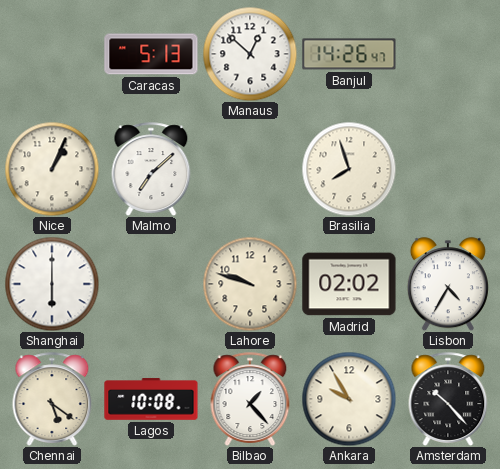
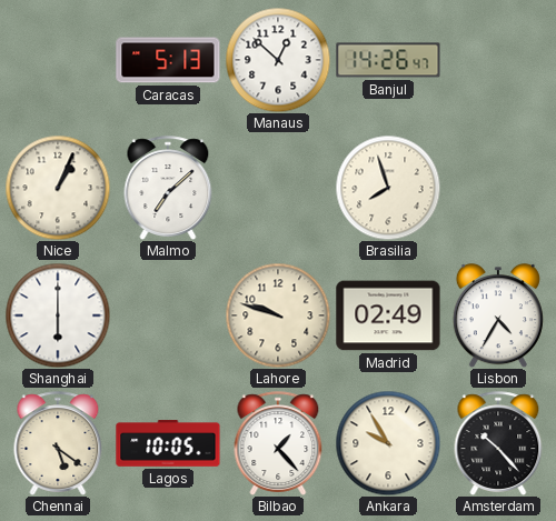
Madrid: 02:02 -> 02:49
Lagos: 10:08 -> 10:05
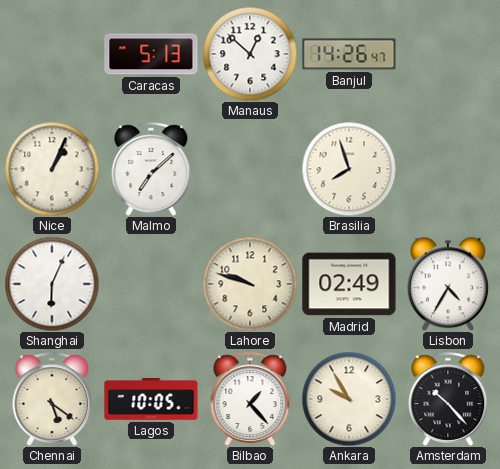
Shanghai: 6:00 -> 6:04
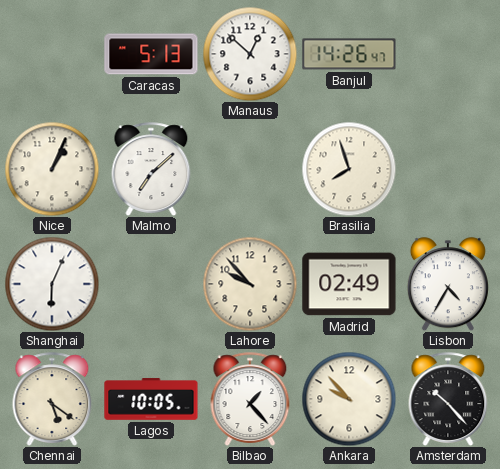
Lahore: 9:48 -> 9:53
Ankara: 9:55 -> 9:53
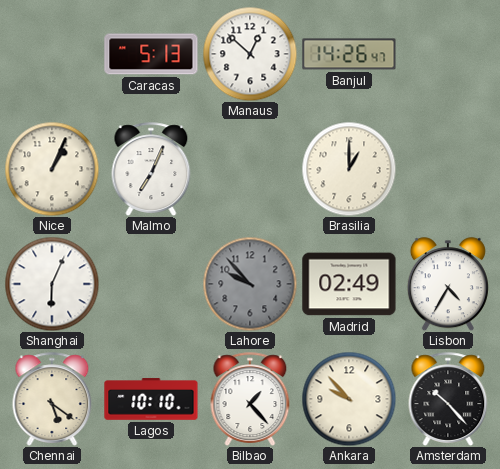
Malmo: 7:08 -> 7:04
Brasilia: 7:57 -> 1:00
Lahore dial: cream -> grey
Lagos: 10:05 -> 10:10
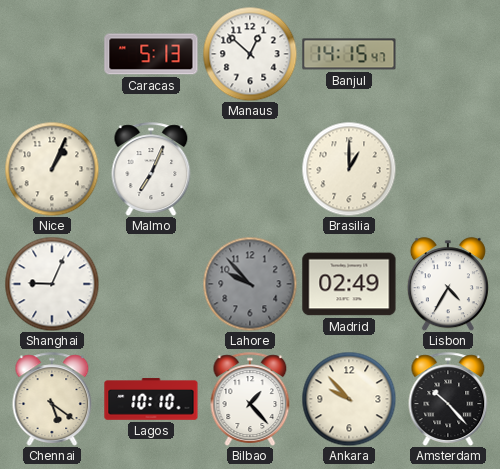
Banjul: 14:26 -> 14:15
Shanghai: 6:04 -> 9:04
